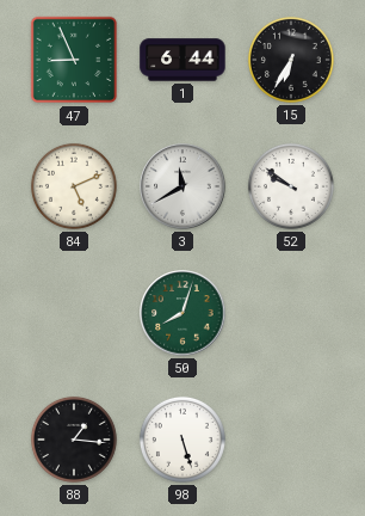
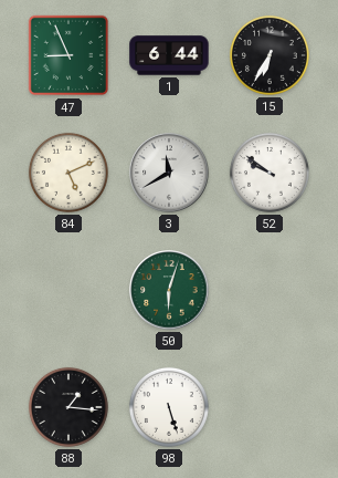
50: 8:03 -> 6:03
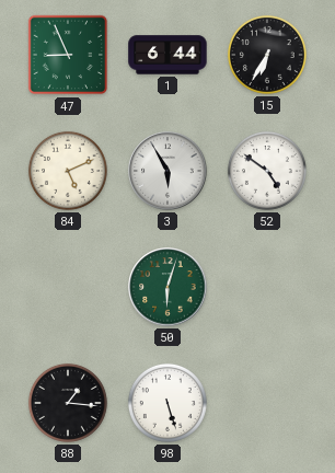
3: 11:40 -> 5:55
52: 9:51 -> 4:51
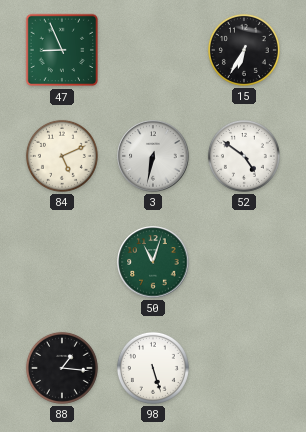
1: 6:44 -> none
3: 5:55 -> 6:32
50: 6:03 -> 11:03
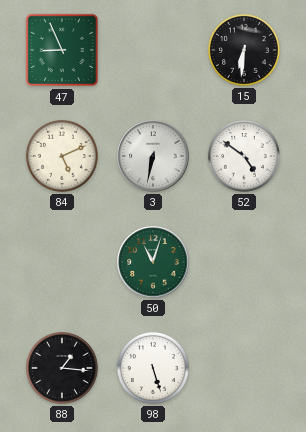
15: 6:35 -> 6:31
